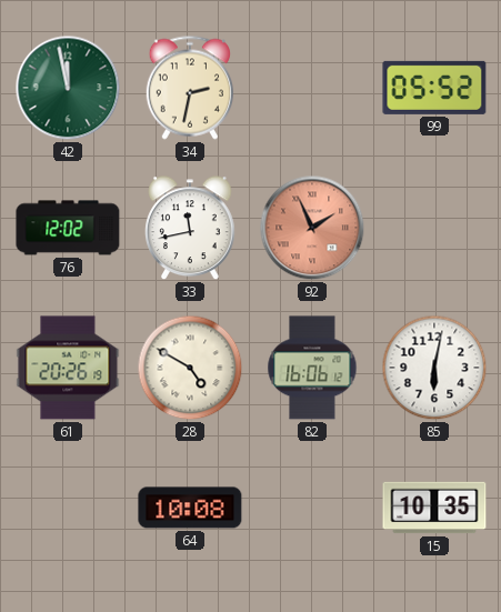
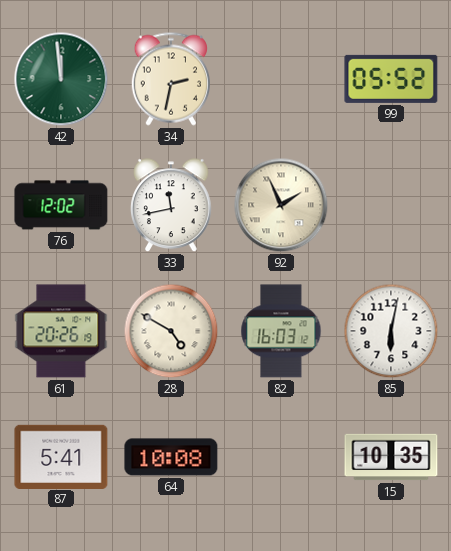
42: 11:58 -> 11:59
92 dial: salmon -> cream
82: 16:06 -> 16:03
87: none -> 5:41
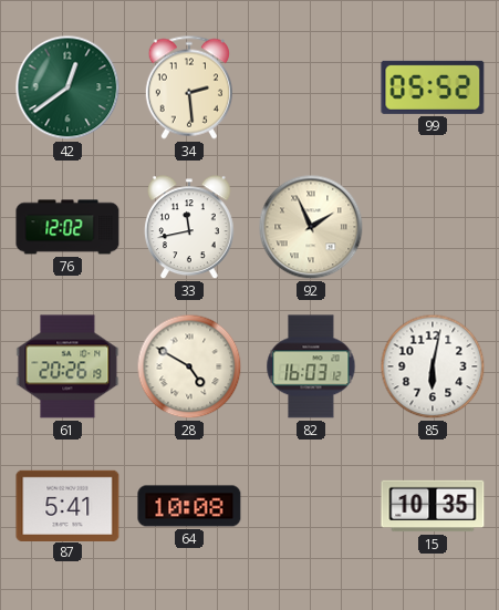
42: 11:59 -> 12:39
34: 2:32 -> 2:29
